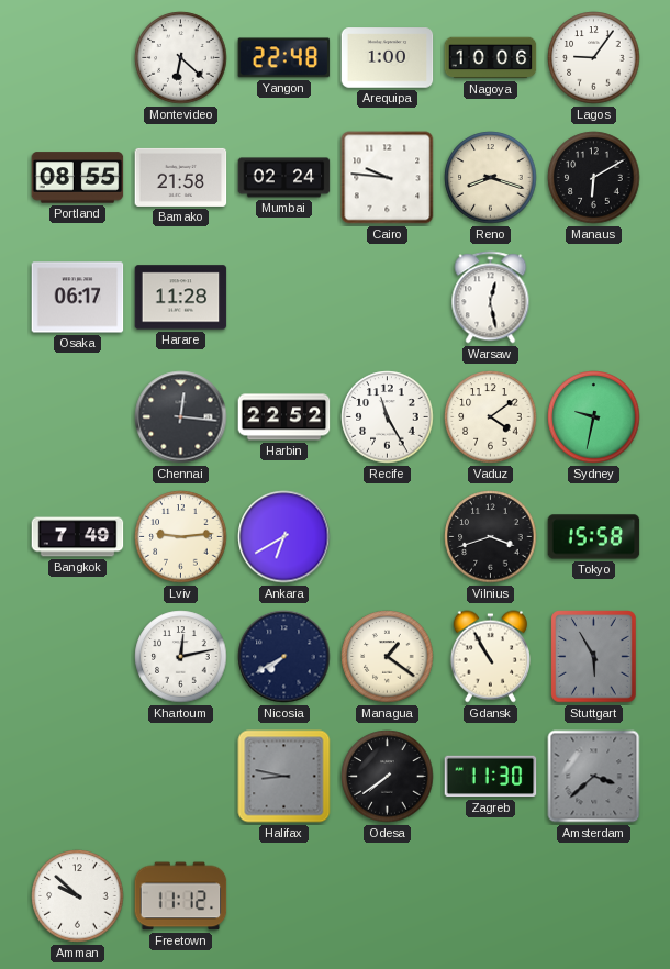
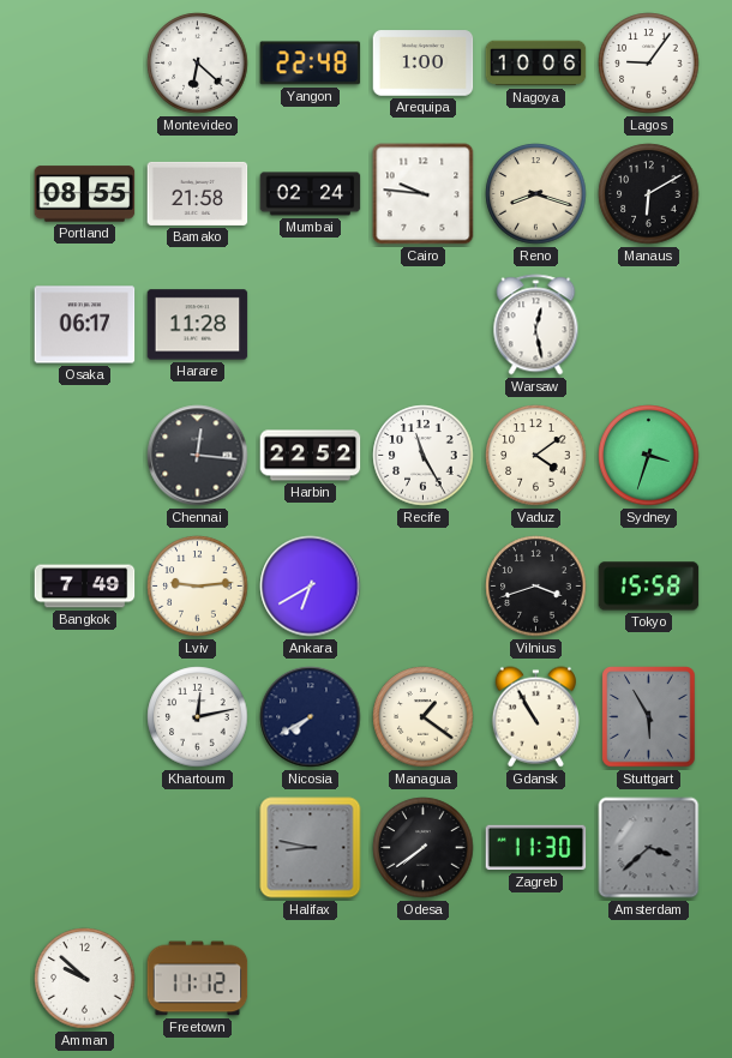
Sydney: 9:32 -> 3:33
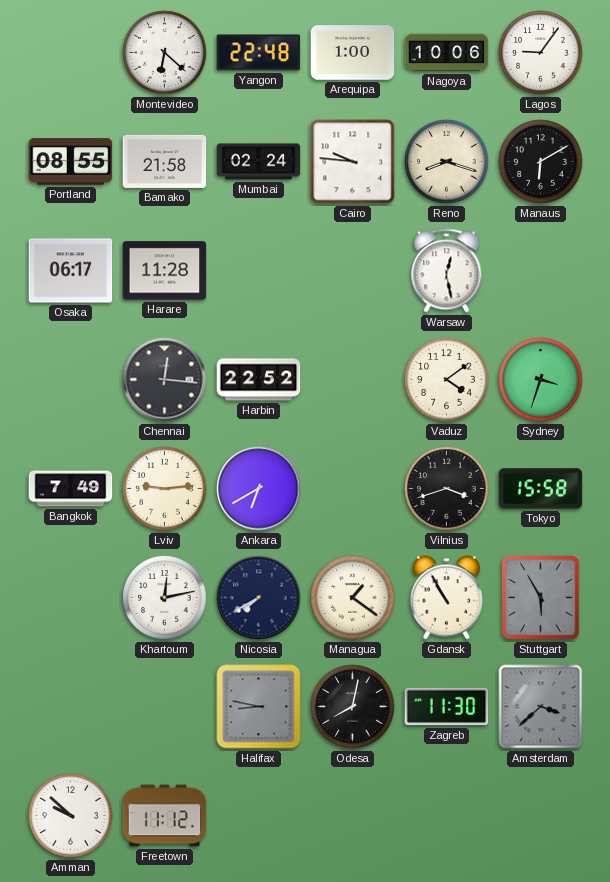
Recife: 11:25 -> none
Odesa: 7:39 -> 8:02
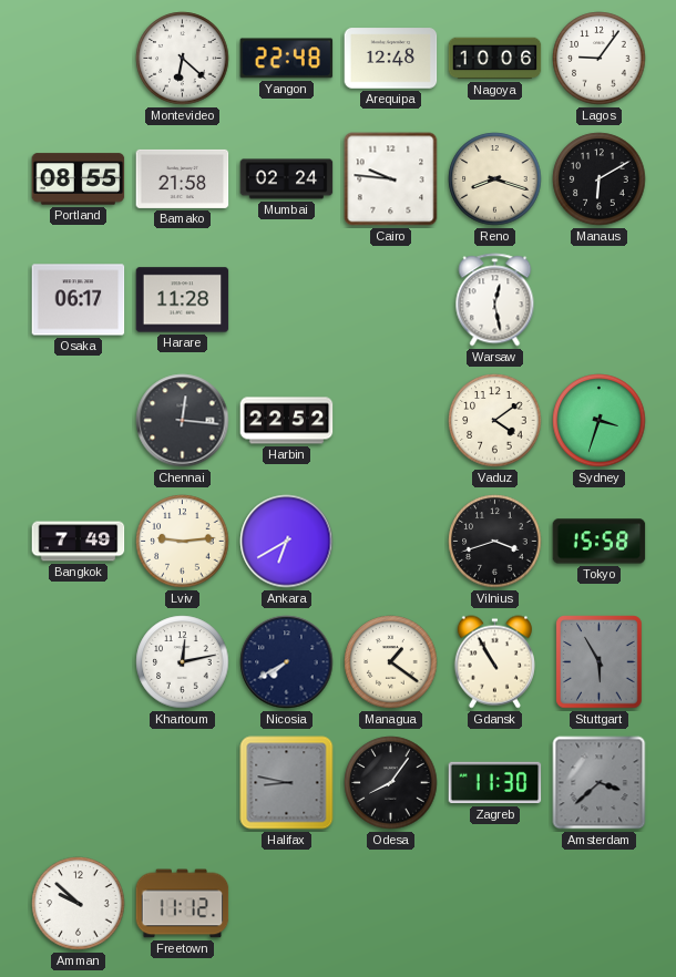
Arequipa: 1:00 -> 12:48
Odesa: 8:02 -> 8:06
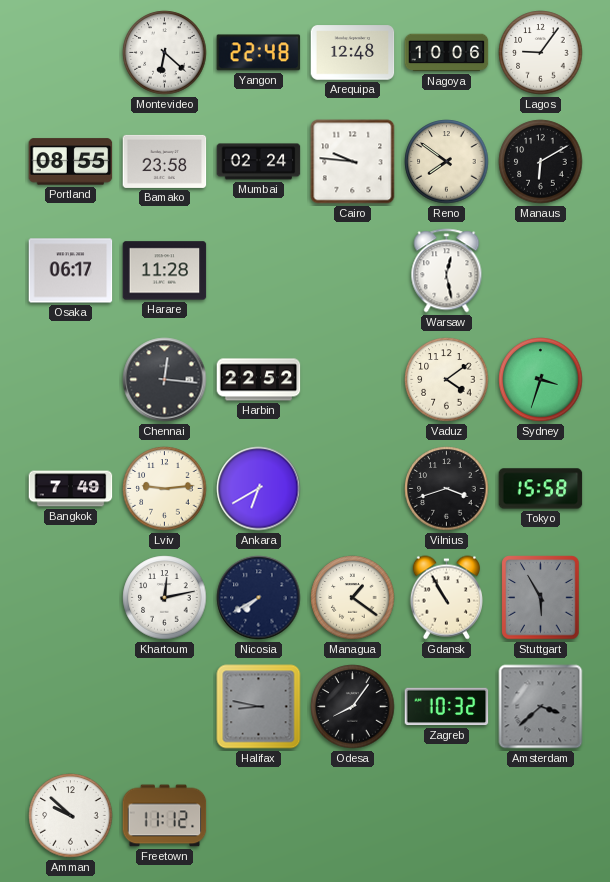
Bamako: 21:58 -> 23:58
Reno: 8:18 -> 7:51
Zagreb: 11:30 -> 10:32
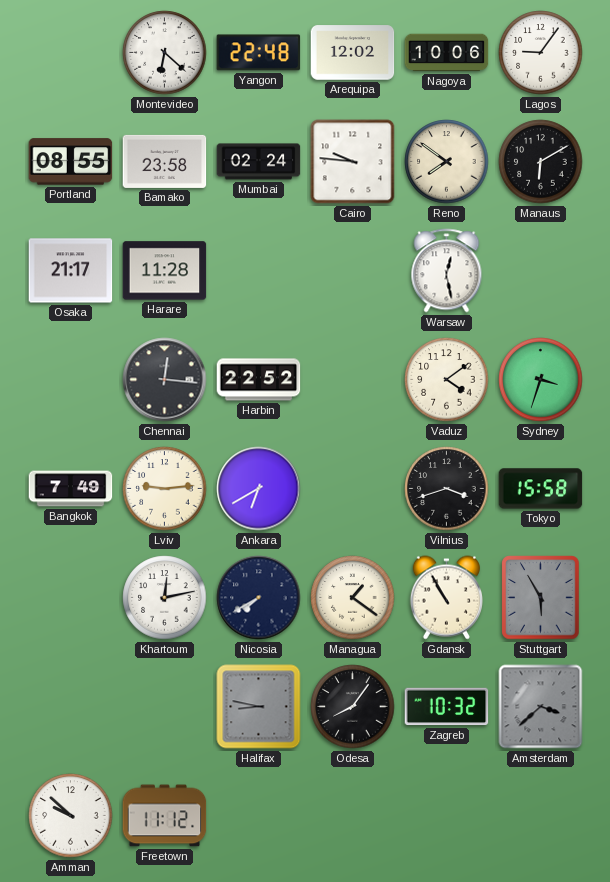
Arequipa: 12:48 -> 12:02
Osaka: 06:17 -> 21:17
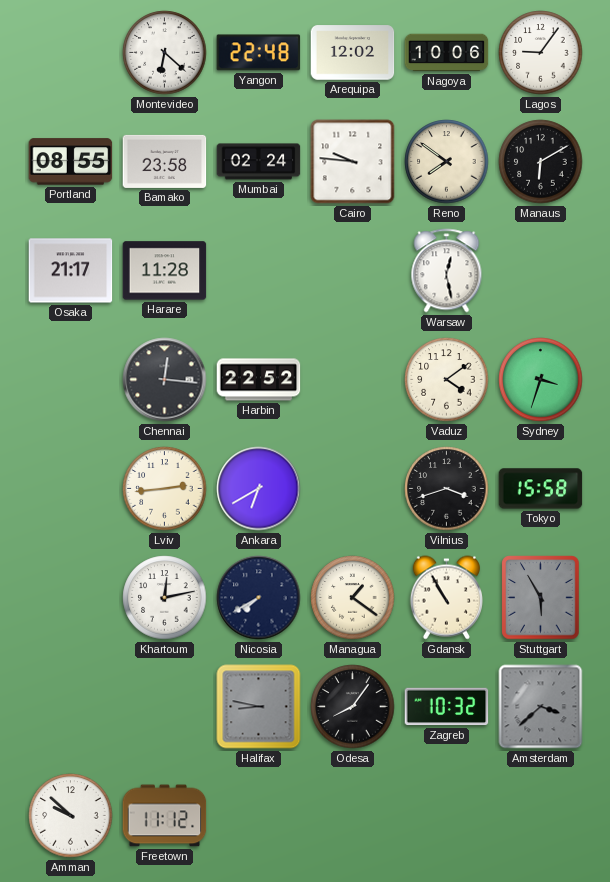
Bangkok: 7:49 -> none
Lviv: 9:14 -> 2:44
